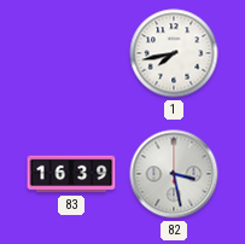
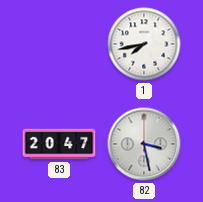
83: 16:39 -> 20:47
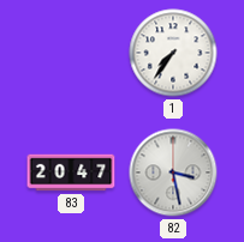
1: 7:43 -> 7:36
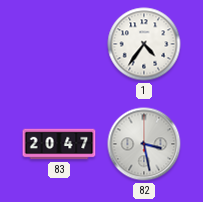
1: 7:36 -> 4:36
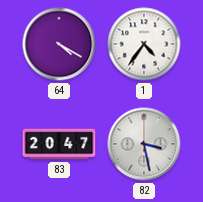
64: none -> 4:20
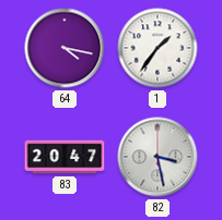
64: 4:20 -> 4:17
1: 4:36 -> 1:36
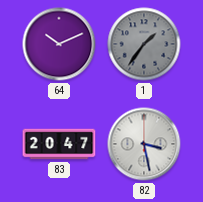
64: 4:17 -> 10:11
1 dial: white -> grey
